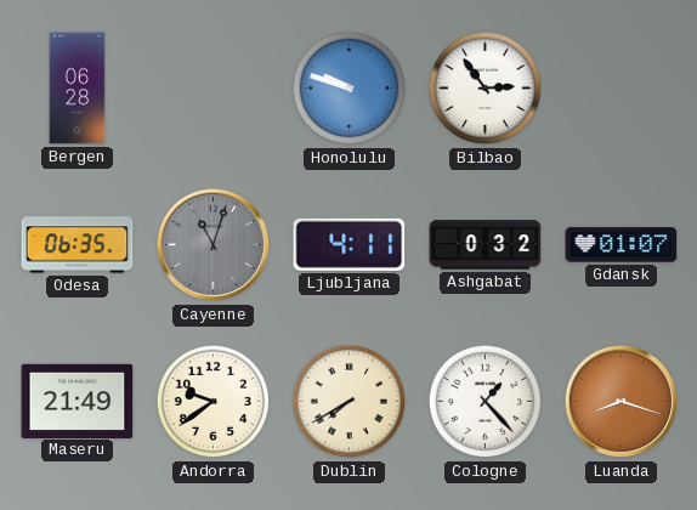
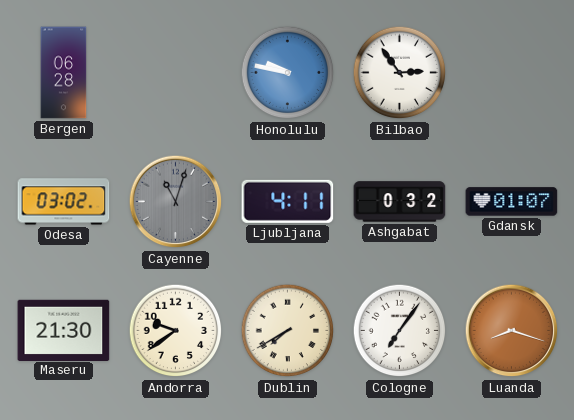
Honolulu: 9:48 -> 9:47
Odesa: 06:35 -> 03:02
Maseru: 21:49 -> 21:30
Cologne: 1:23 -> 7:06
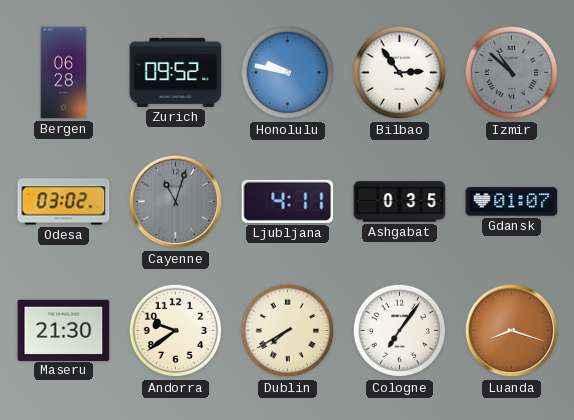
Zurich: none -> 09:52
Izmir: none -> 10:52
Ashgabat: 0:32 -> 0:35
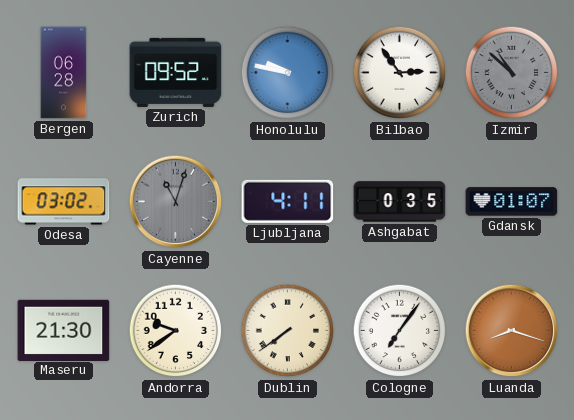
Dublin: 7:40 -> 7:39
